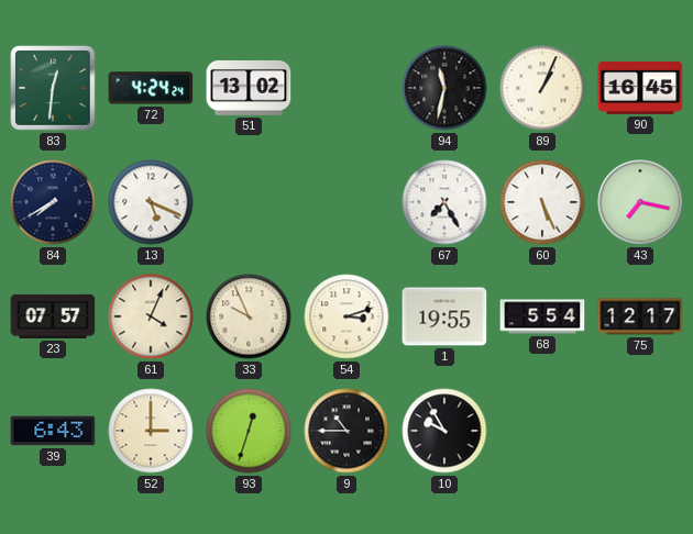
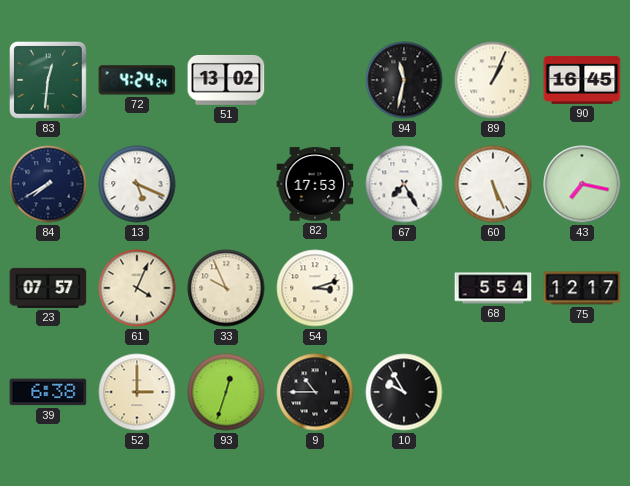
82: none -> 17:53
1: 19:55 -> none
39: 6:43 -> 6:38
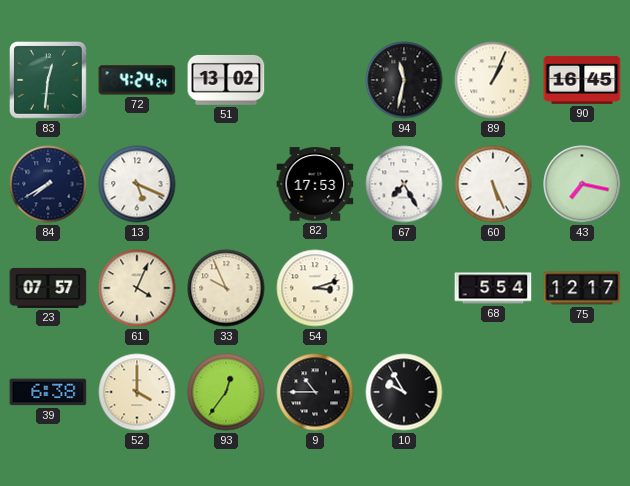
52: 3:00 -> 4:00
93: 12:33 -> 12:36
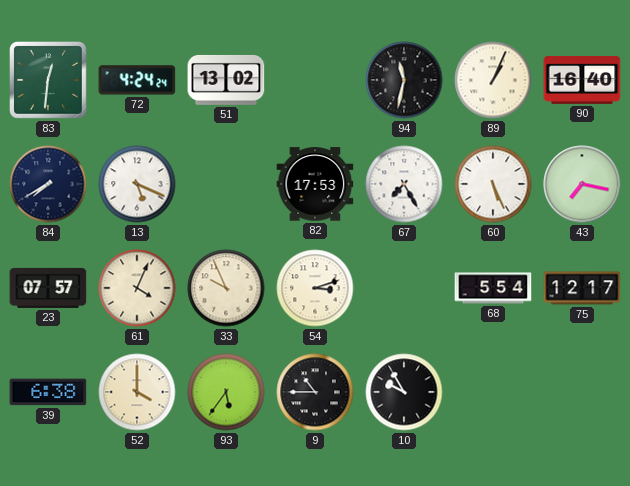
90: 16:45 -> 16:40
93: 12:36 -> 5:36
